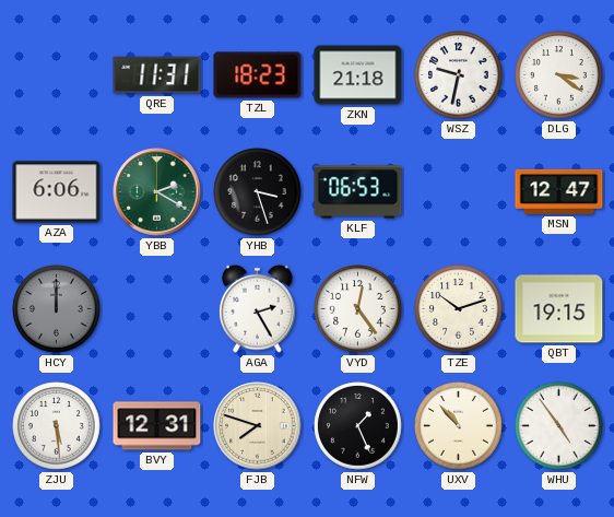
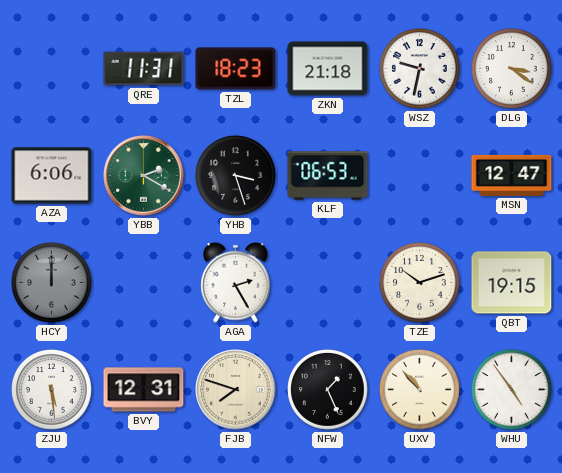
VYD: 12:24 -> none
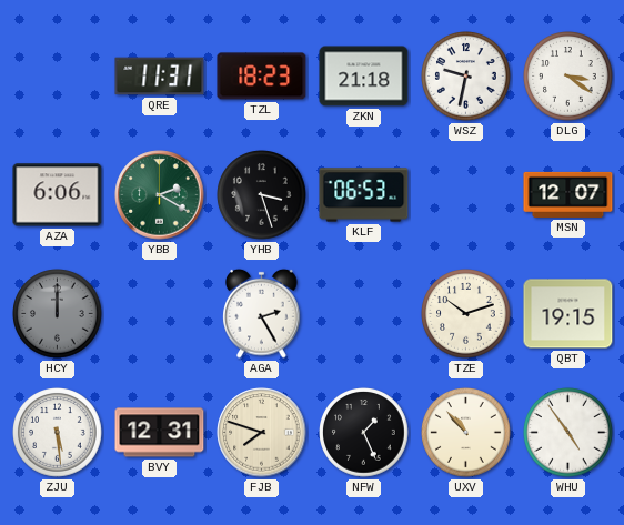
MSN: 12:47 -> 12:07
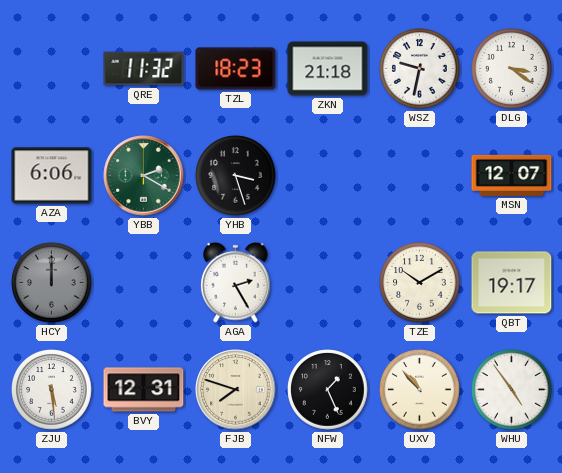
QRE: 11:31 -> 11:32
KLF: 06:53 -> none
TZE: 10:12 -> 10:10
QBT: 19:15 -> 19:17
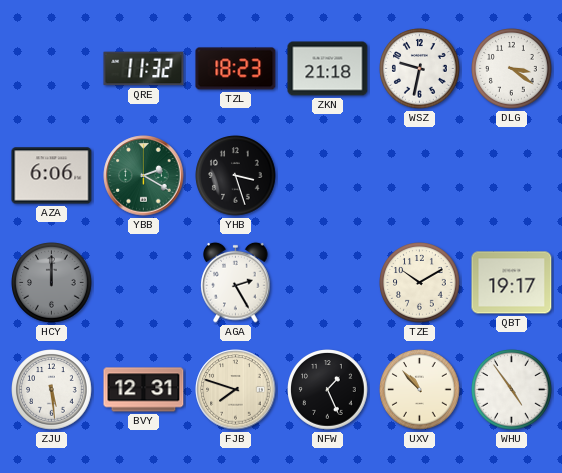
MSN: 12:07 -> none
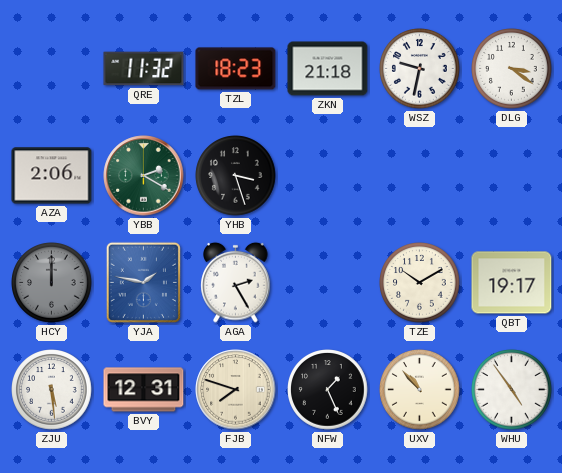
AZA: 6:06 -> 2:06
YJA: none -> 1:47
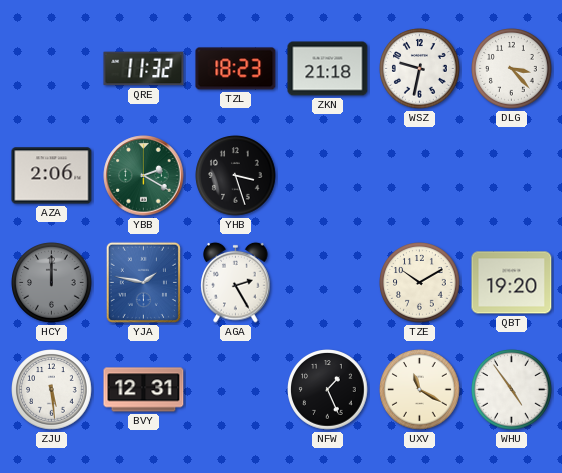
DLG: 3:21 -> 3:23
QBT: 19:17 -> 19:20
FJB: 7:48 -> none
UXV: 10:53 -> 11:20
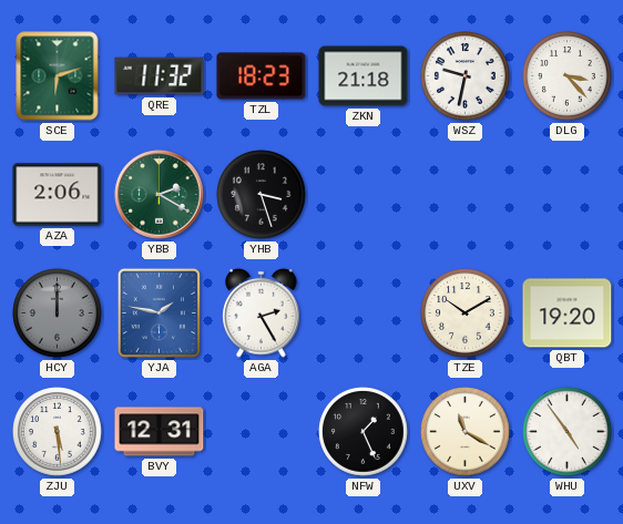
SCE: none -> 6:12
